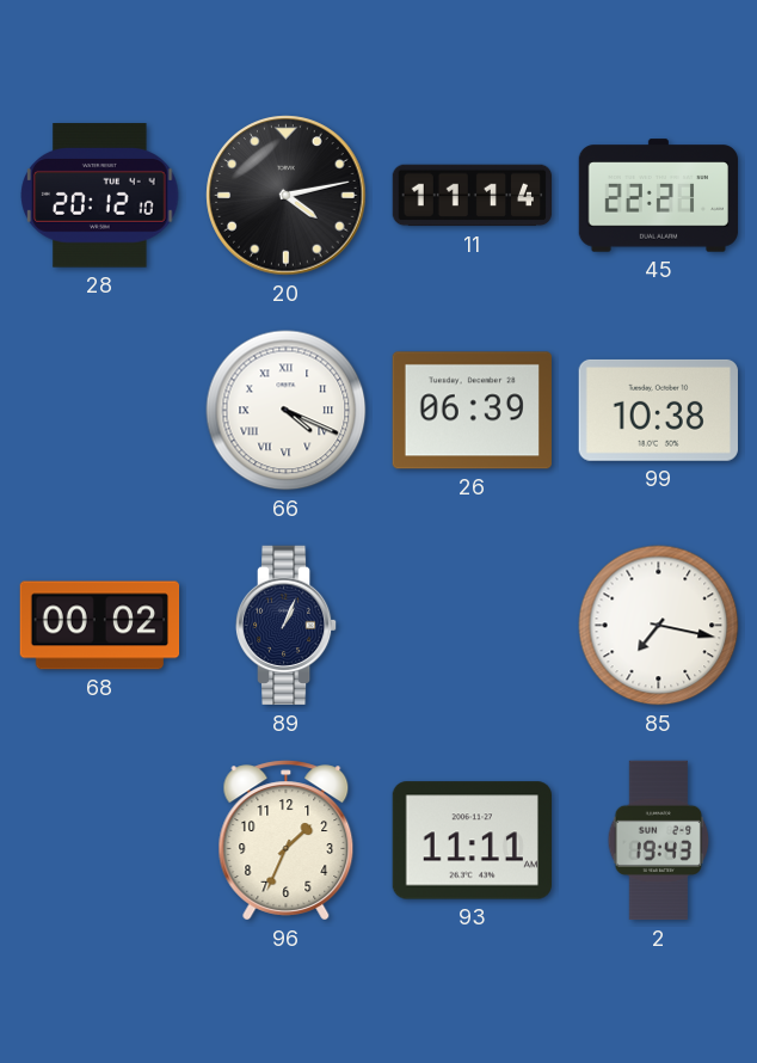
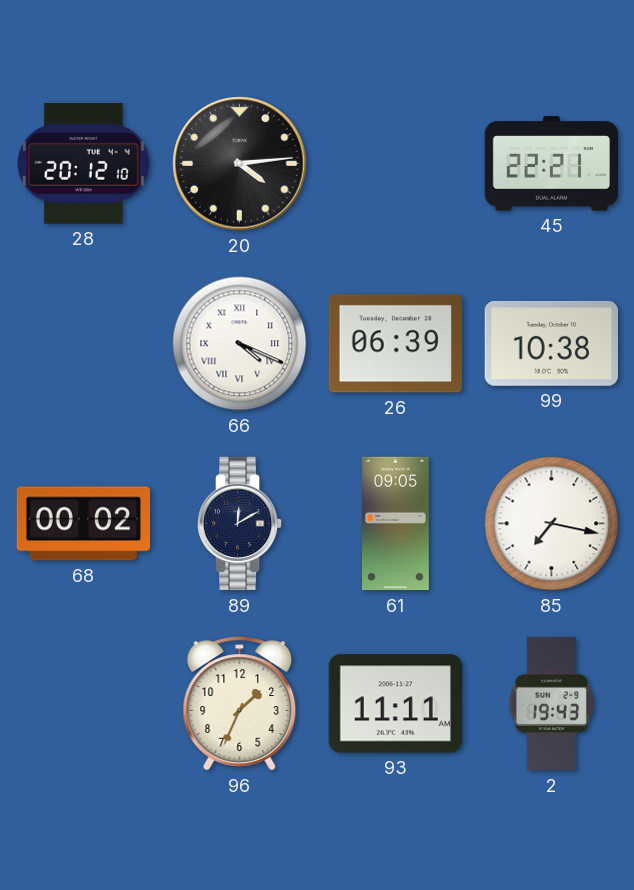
20: 4:13 -> 4:14
11: 11:14 -> none
89: 1:04 -> 12:10
61: none -> 09:05
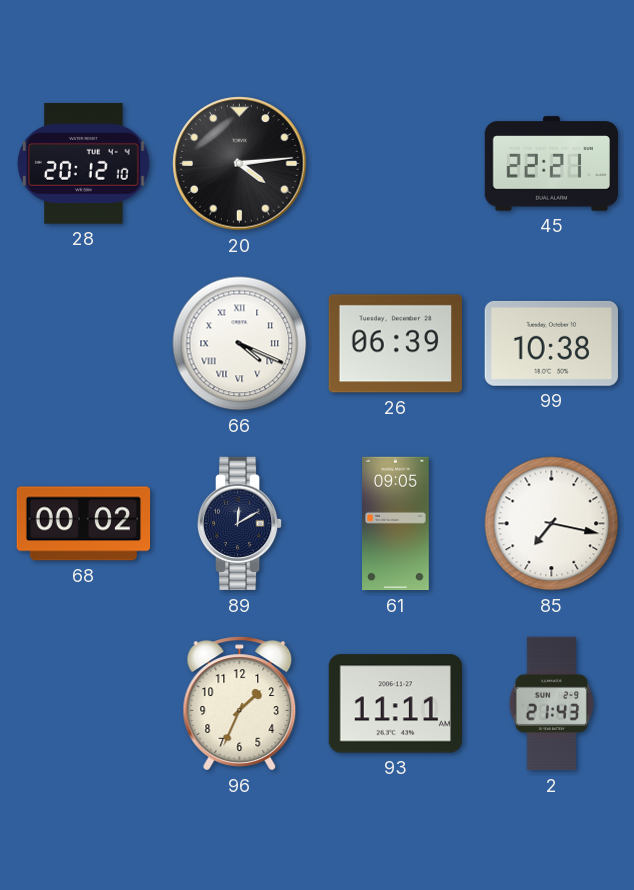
2: 19:43 -> 21:43
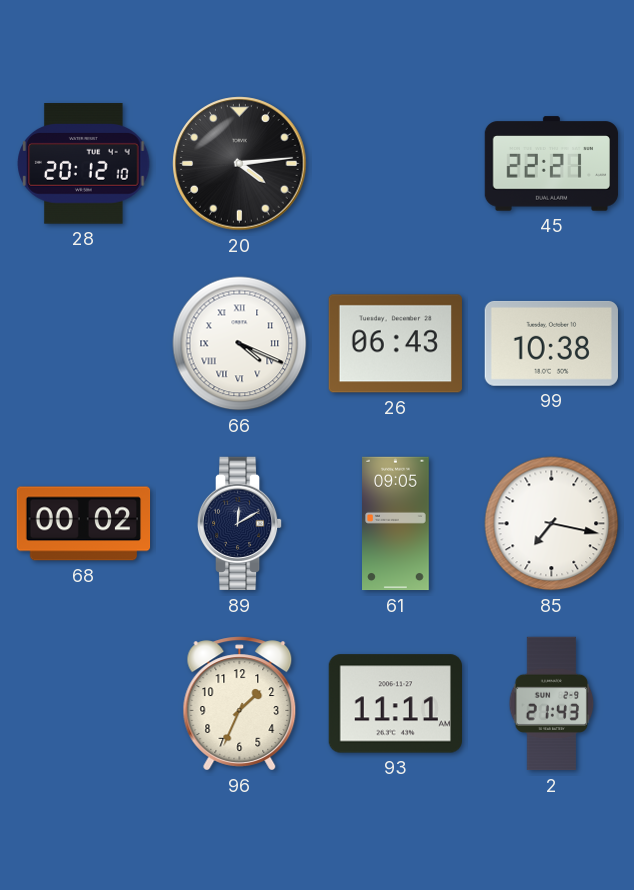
26: 06:39 -> 06:43
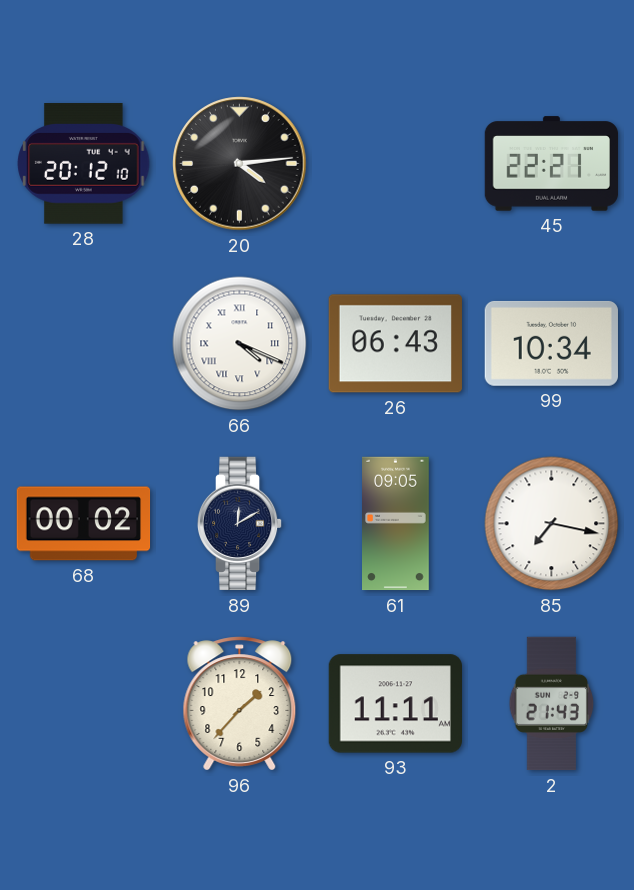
99: 10:38 -> 10:34
96: 1:34 -> 1:37
